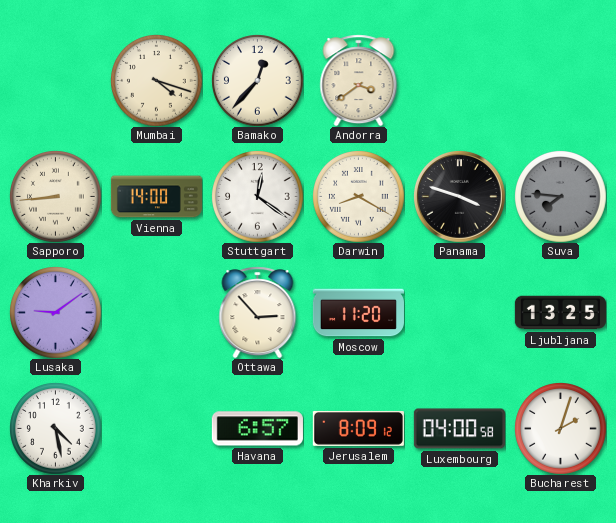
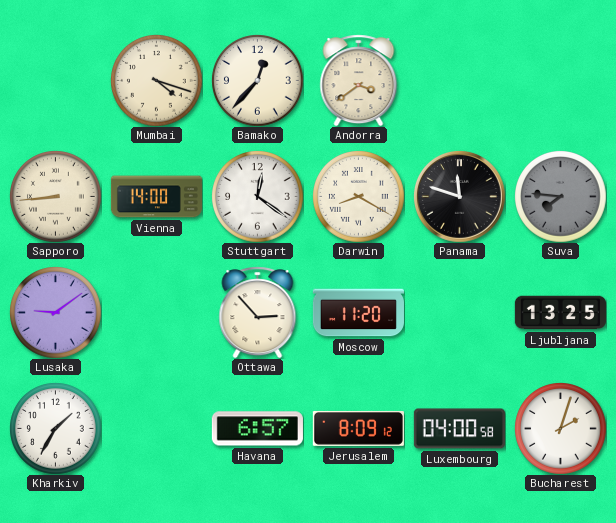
Panama: 3:48 -> 11:48
Kharkiv: 4:28 -> 1:35
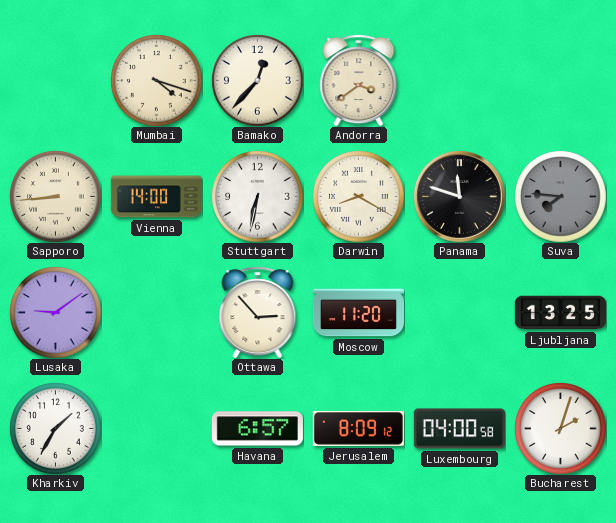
Stuttgart: 12:21 -> 6:32
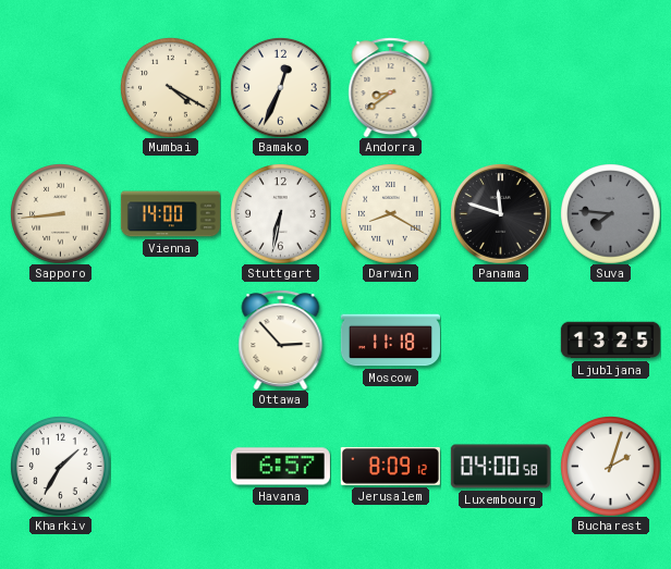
Mumbai: 4:18 -> 4:20
Bamako: 12:37 -> 12:34
Andorra: 3:39 -> 8:39
Lusaka: 9:09 -> none
Moscow: 11:20 -> 11:18
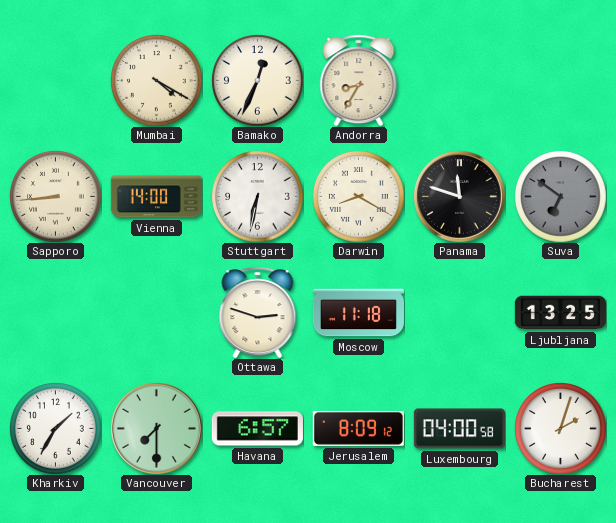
Andorra: 8:39 -> 8:35
Suva: 7:46 -> 6:51
Ottawa: 2:53 -> 2:48
Vancouver: none -> 7:30
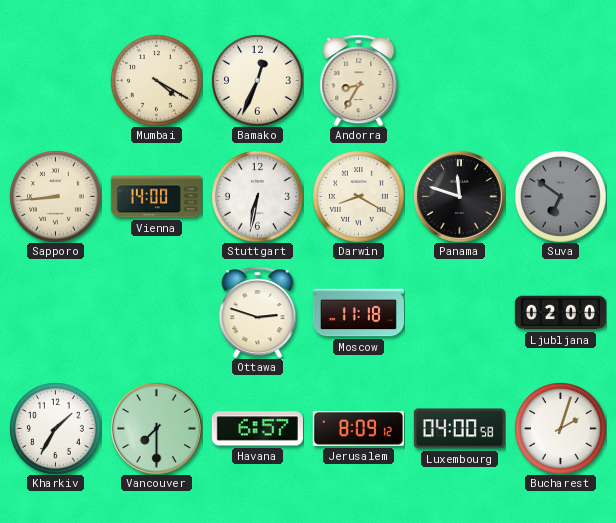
Ljubljana: 13:25 -> 02:00
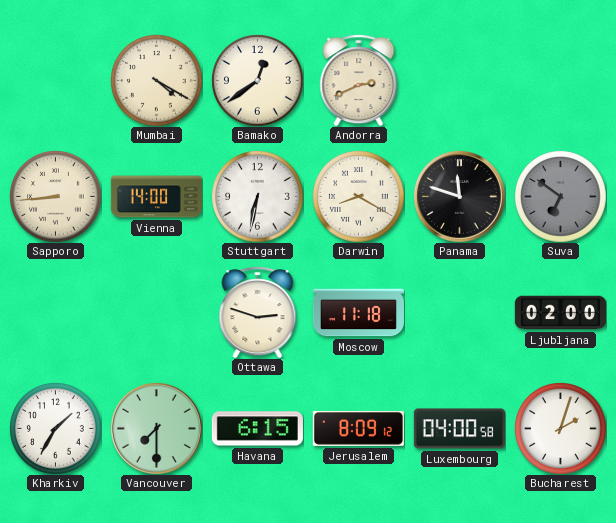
Bamako: 12:34 -> 12:39
Andorra: 8:35 -> 2:41
Havana: 6:57 -> 6:15
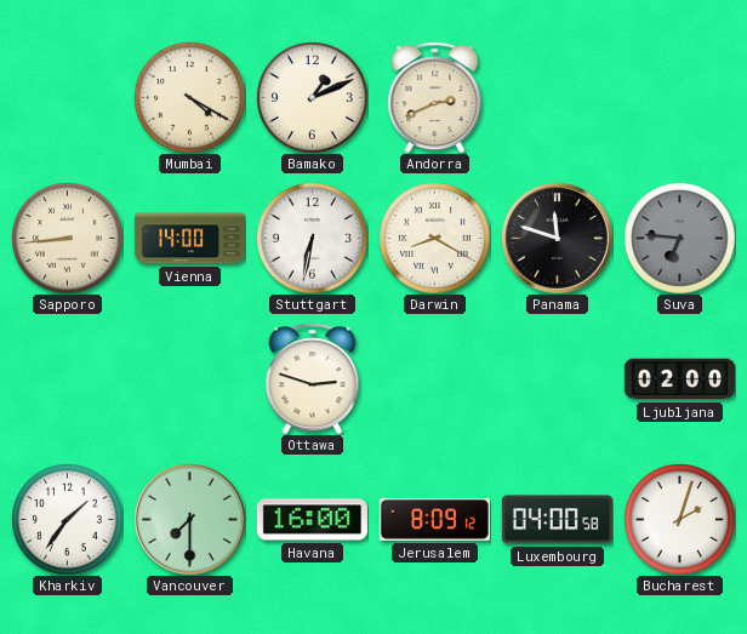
Bamako: 12:39 -> 1:11
Suva: 6:51 -> 6:46
Moscow: 11:18 -> none
Kharkiv: 1:35 -> 1:36
Havana: 6:15 -> 16:00
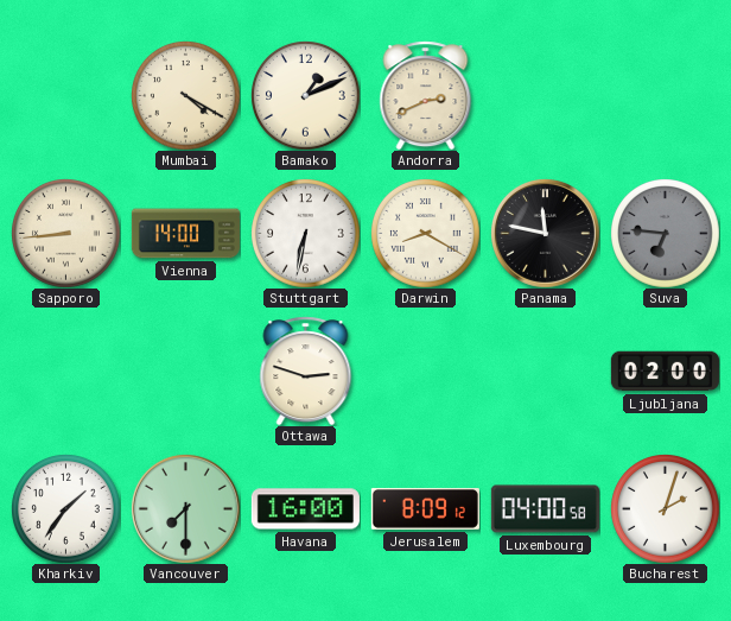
Panama: 11:48 -> 11:47
